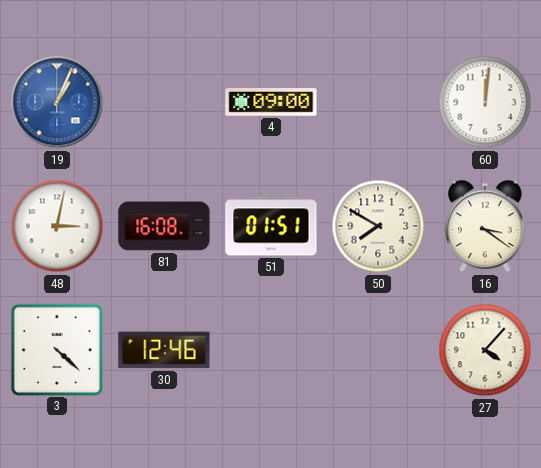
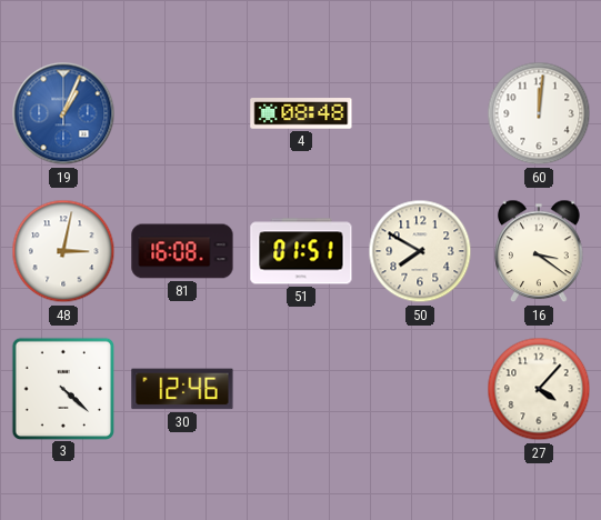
4: 09:00 -> 08:48
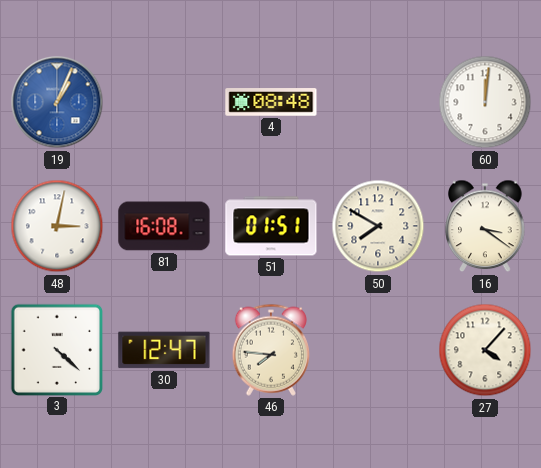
30: 12:46 -> 12:47
46: none -> 7:46
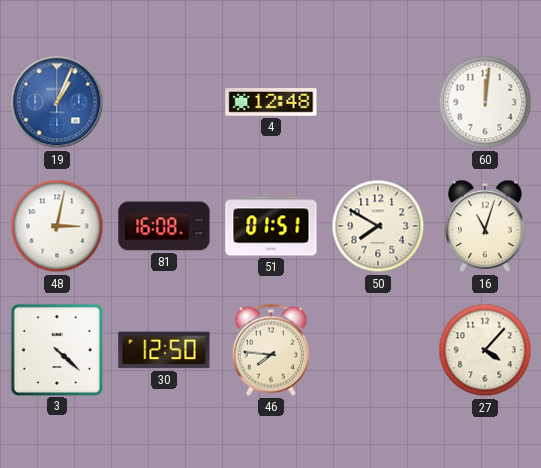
4: 08:48 -> 12:48
16: 3:21 -> 11:03
30: 12:47 -> 12:50
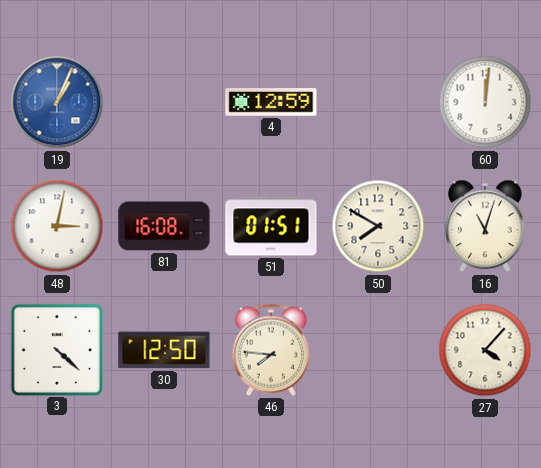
4: 12:48 -> 12:59
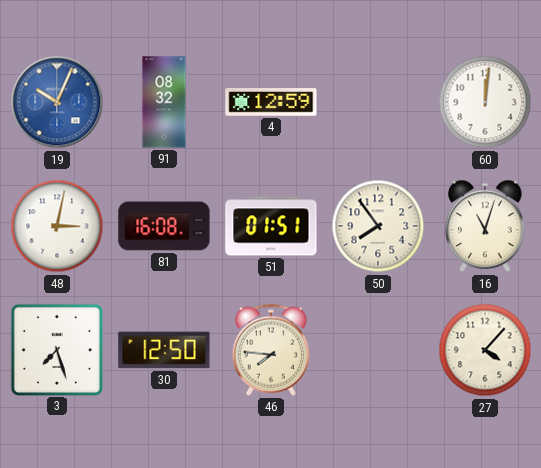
19: 1:04 -> 10:04
91: none -> 08:32
50: 7:50 -> 7:54
3: 4:22 -> 7:27
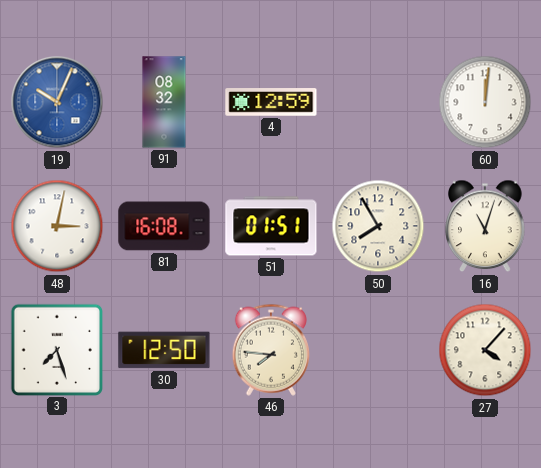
50: 7:54 -> 7:55
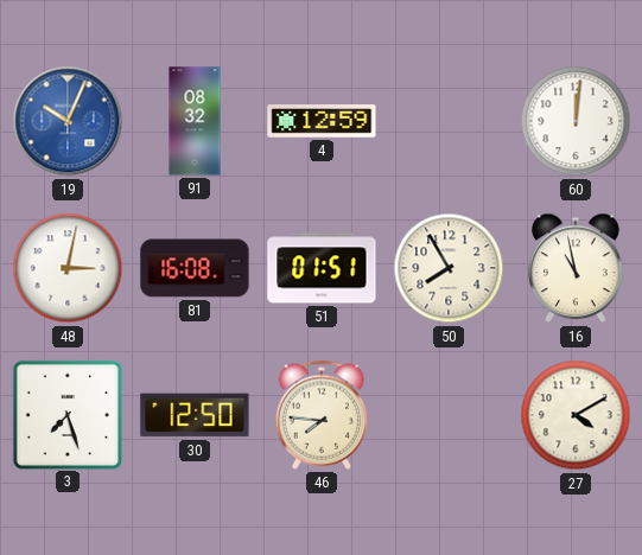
16: 11:03 -> 10:58
27: 4:07 -> 4:10
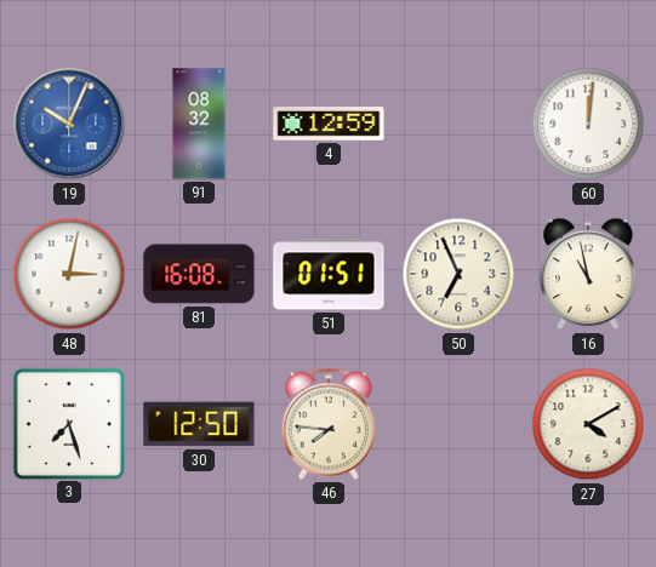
50: 7:55 -> 6:56
